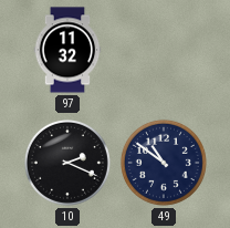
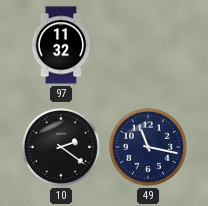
10: 2:19 -> 2:21
49: 10:51 -> 11:17
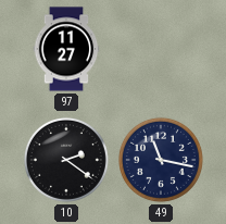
97: 11:32 -> 11:27
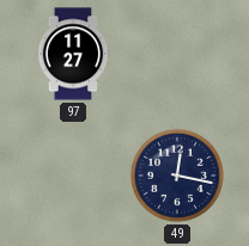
10: 2:21 -> none
49: 11:17 -> 12:17
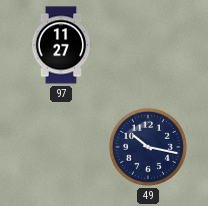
49: 12:17 -> 10:17
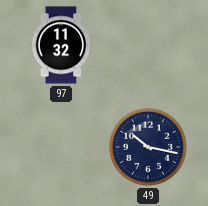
97: 11:27 -> 11:32
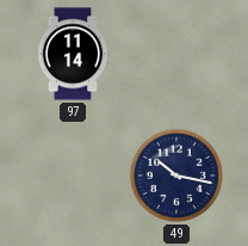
97: 11:32 -> 11:14
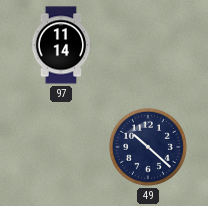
49: 10:17 -> 10:22
